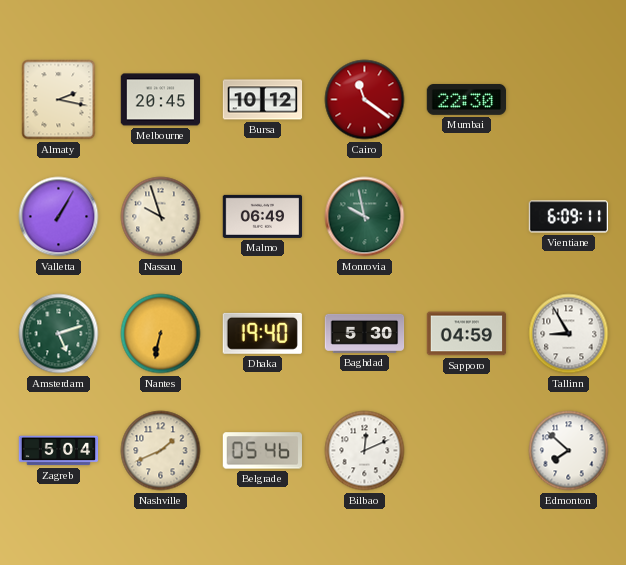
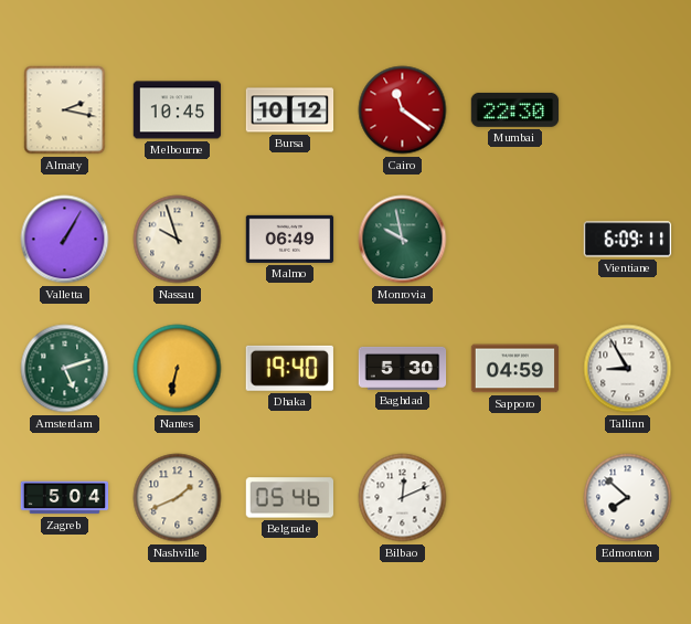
Melbourne: 20:45 -> 10:45
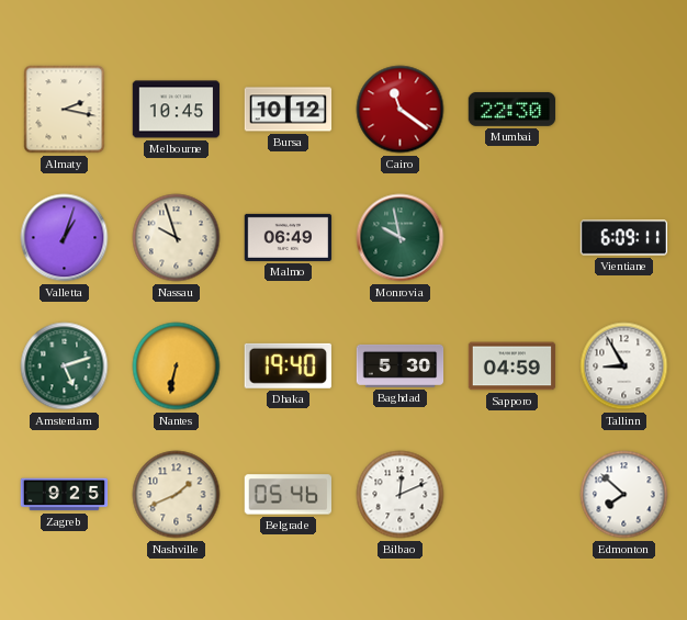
Valletta: 1:05 -> 1:03
Zagreb: 5:04 -> 9:25
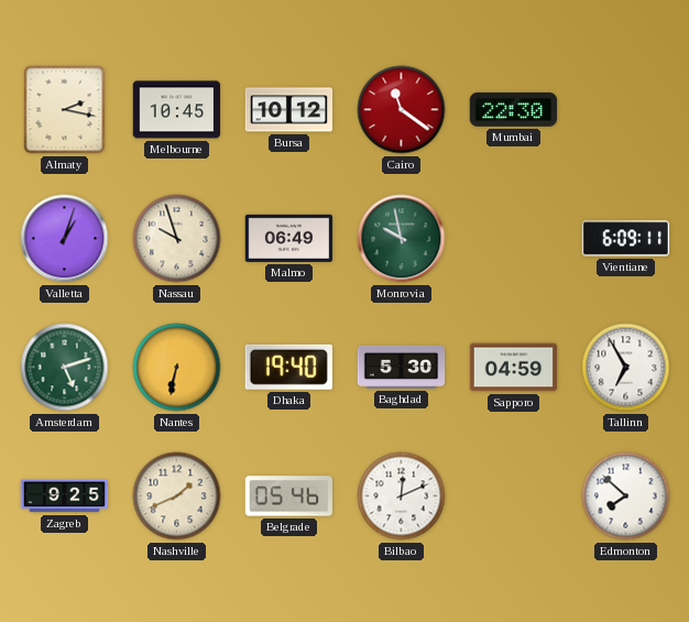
Tallinn: 8:55 -> 6:55
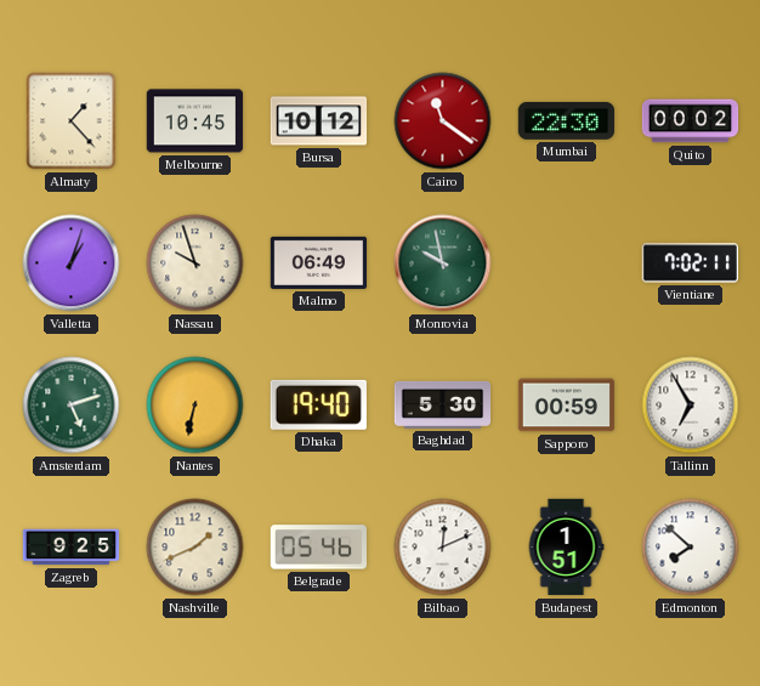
Almaty: 2:17 -> 1:23
Quito: none -> 00:02
Vientiane: 6:09 -> 7:02
Sapporo: 04:59 -> 00:59
Budapest: none -> 1:51
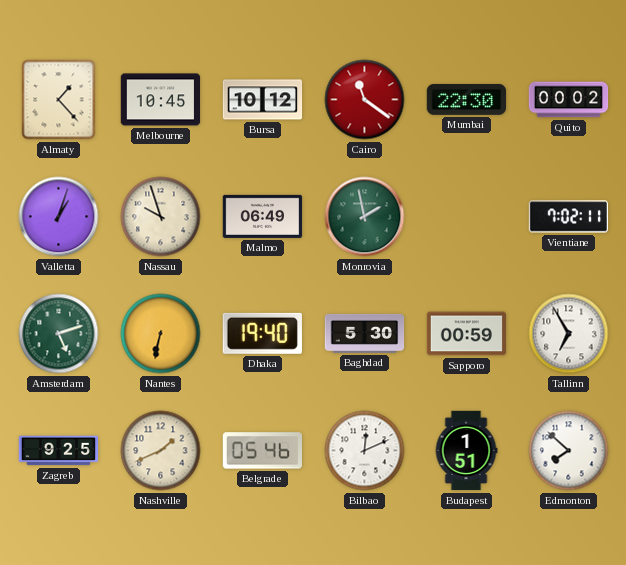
Monrovia: 9:58 -> 1:58
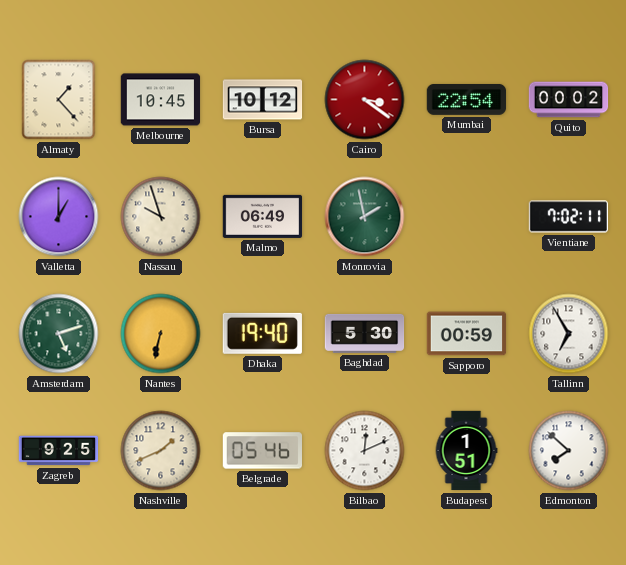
Cairo: 11:21 -> 3:21
Mumbai: 22:30 -> 22:54
Valletta: 1:03 -> 1:00
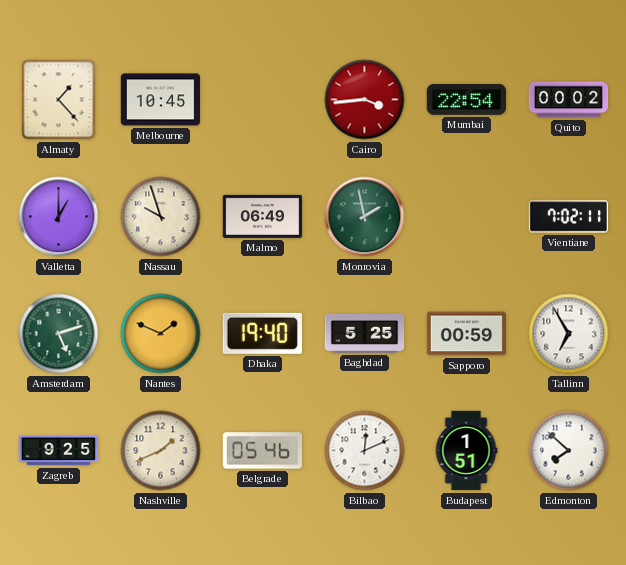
Bursa: 10:12 -> none
Cairo: 3:21 -> 3:44
Nantes: 6:32 -> 1:49
Baghdad: 5:30 -> 5:25
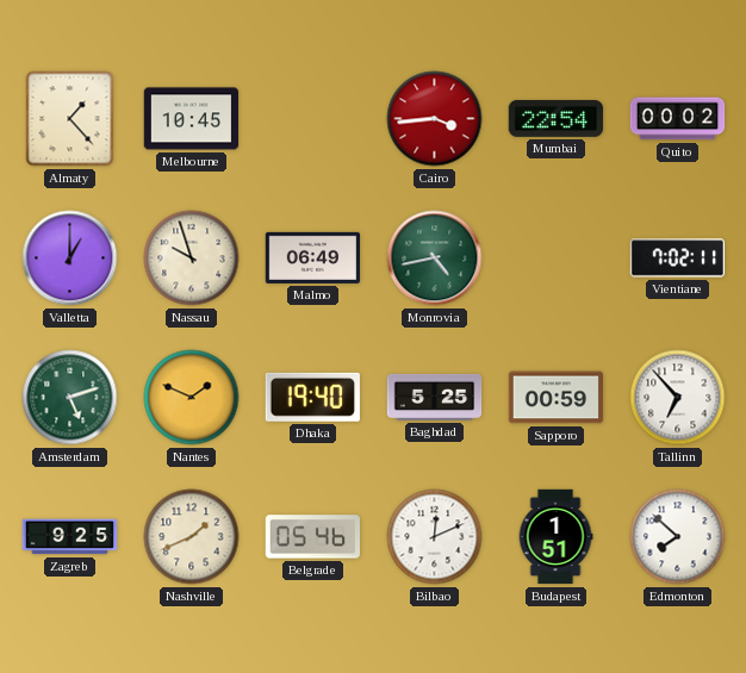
Monrovia: 1:58 -> 4:43
Tallinn: 6:55 -> 6:53
